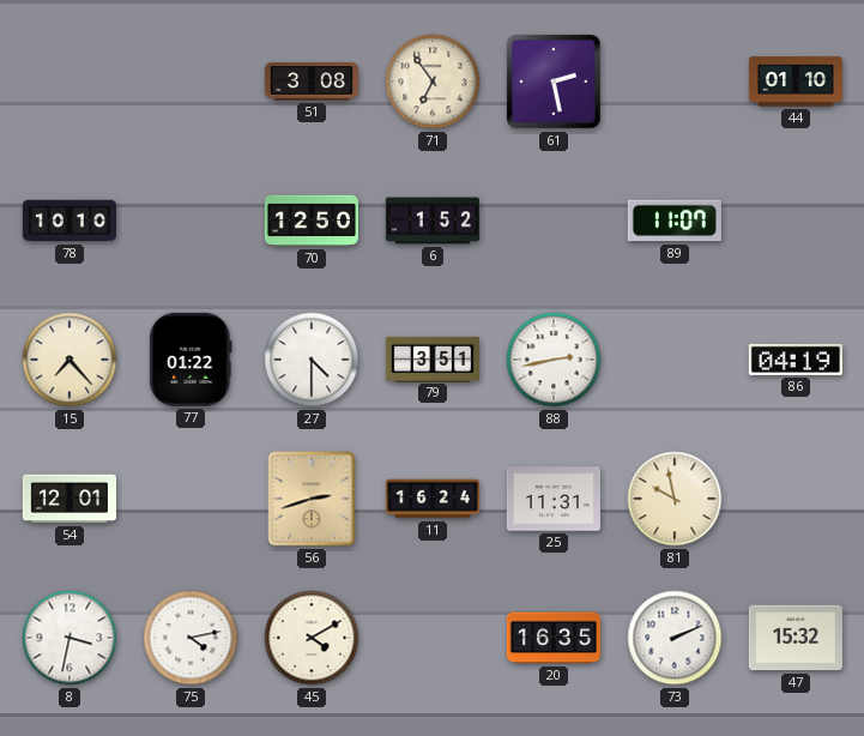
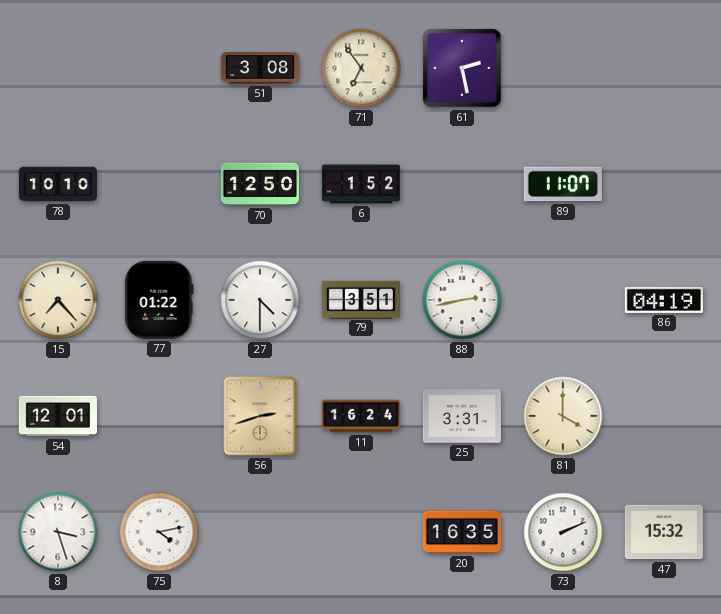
44: 01:10 -> none
25: 11:31 -> 3:31
81: 9:58 -> 4:00
8: 3:32 -> 3:27
45: 4:10 -> none
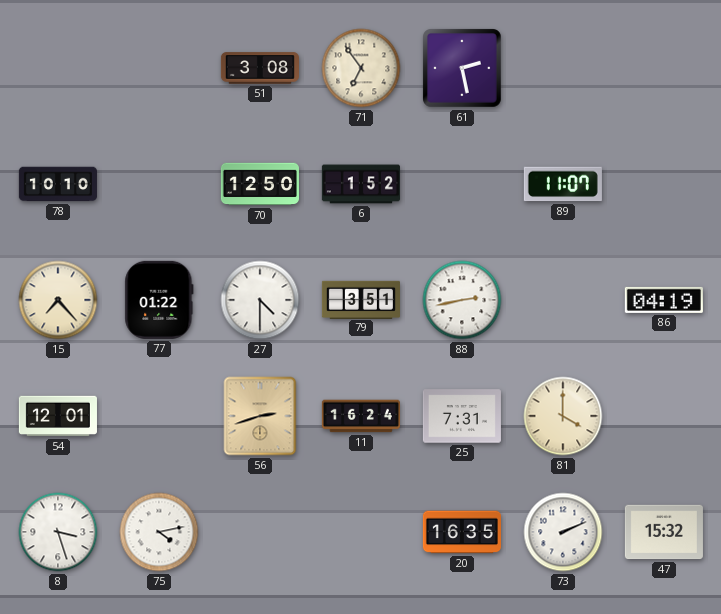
25: 3:31 -> 7:31
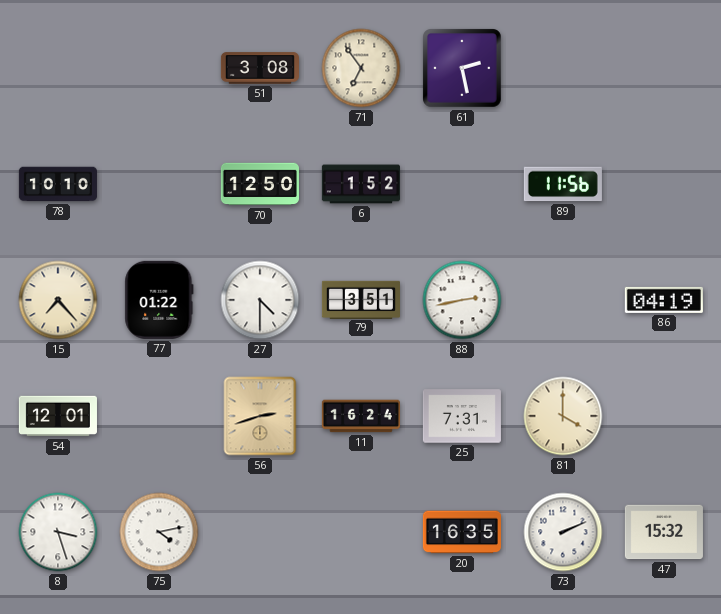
89: 11:07 -> 11:56
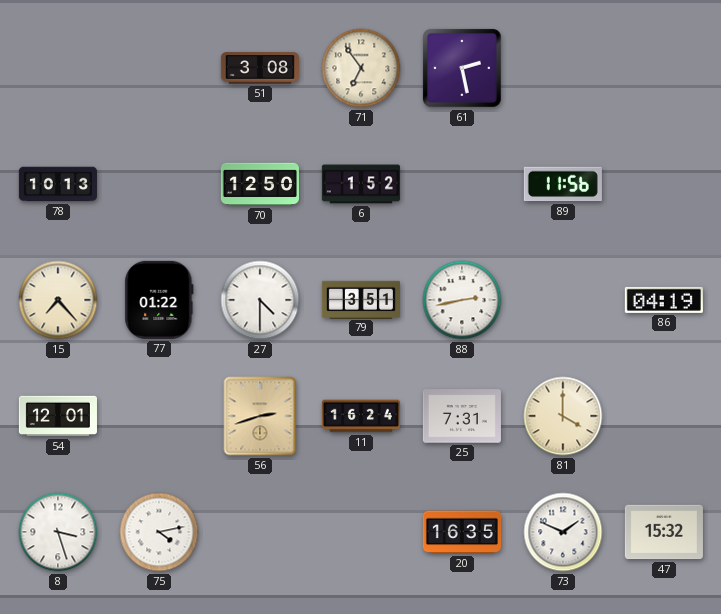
78: 10:10 -> 10:13
73: 2:11 -> 1:49
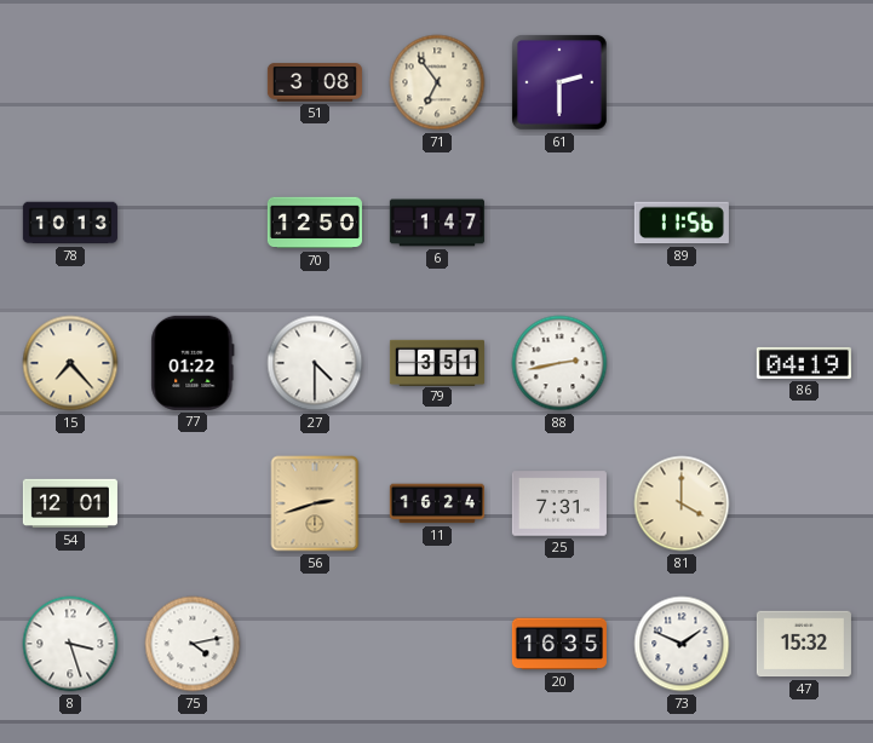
61: 2:28 -> 2:30
6: 1:52 -> 1:47
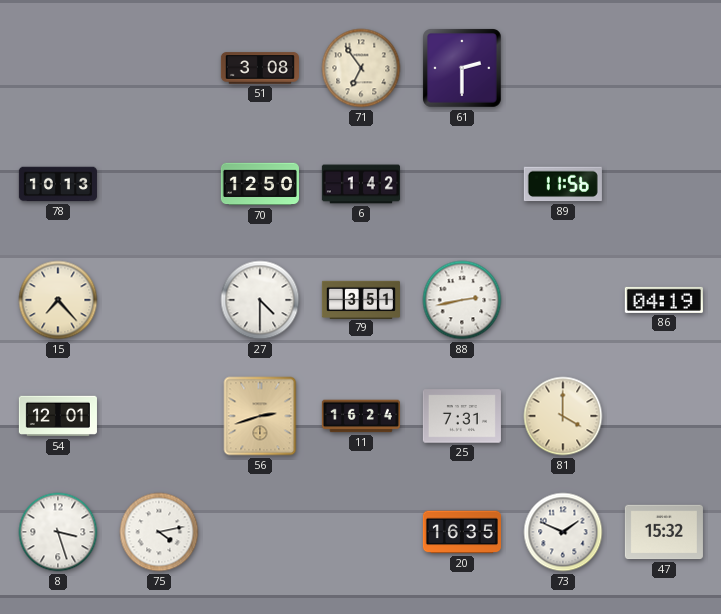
6: 1:47 -> 1:42
77: 01:22 -> none
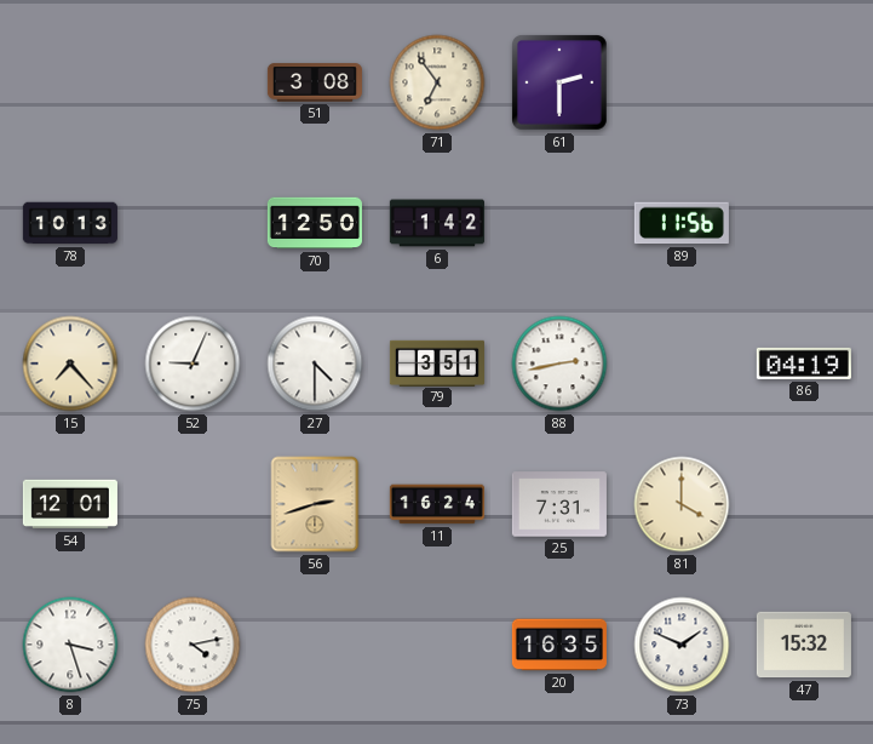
52: none -> 9:04
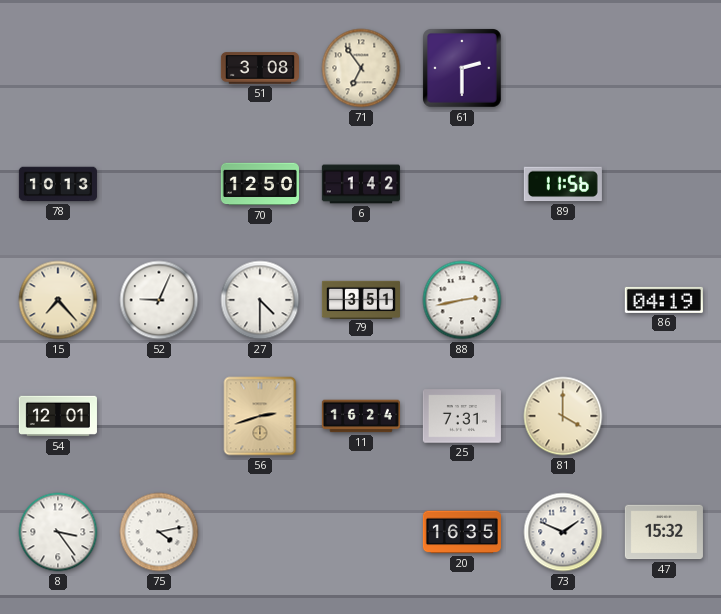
8: 3:27 -> 3:24
